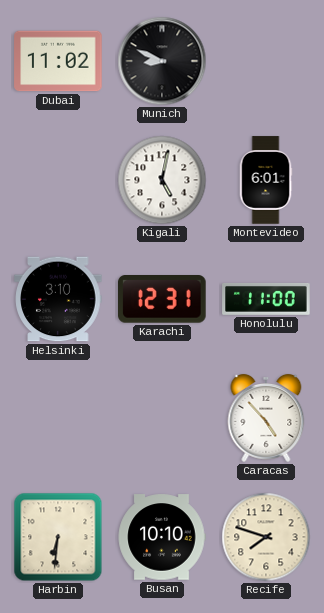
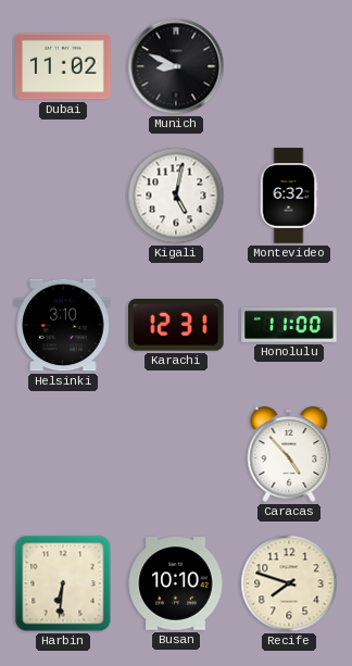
Montevideo: 6:01 -> 6:32
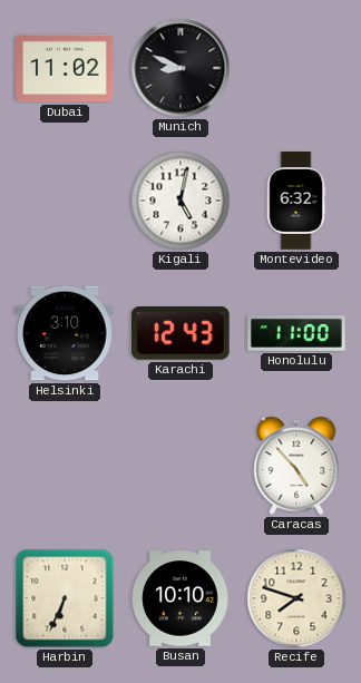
Karachi: 12:31 -> 12:43
Harbin: 6:31 -> 6:34
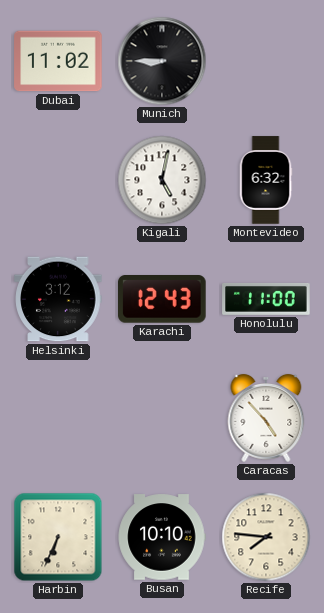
Munich: 8:49 -> 8:45
Helsinki: 3:10 -> 3:12
Recife: 7:48 -> 7:46
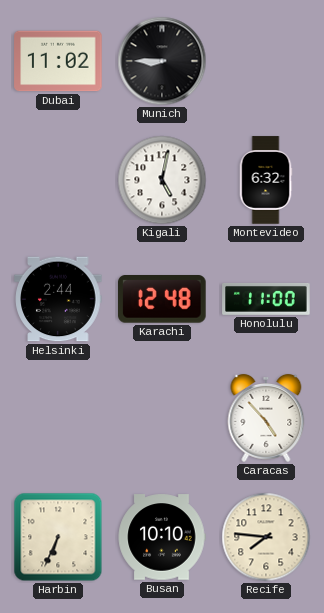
Helsinki: 3:12 -> 2:44
Karachi: 12:43 -> 12:48
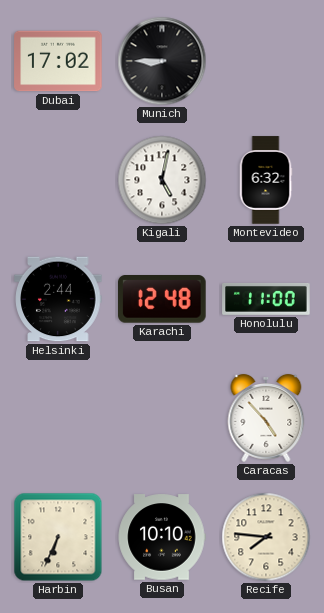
Dubai: 11:02 -> 17:02
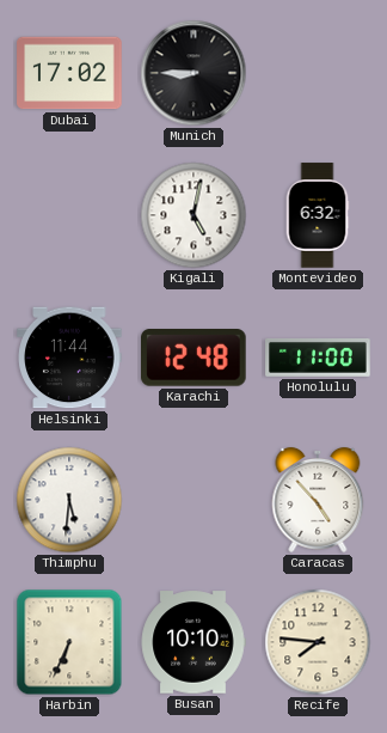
Helsinki: 2:44 -> 11:44
Thimphu: none -> 5:31
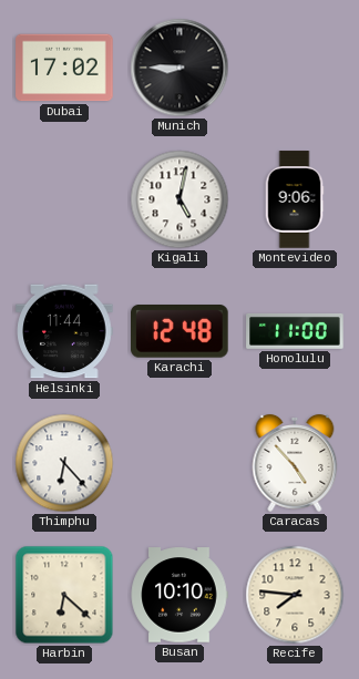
Montevideo: 6:32 -> 9:06
Thimphu: 5:31 -> 6:23
Harbin: 6:34 -> 6:22
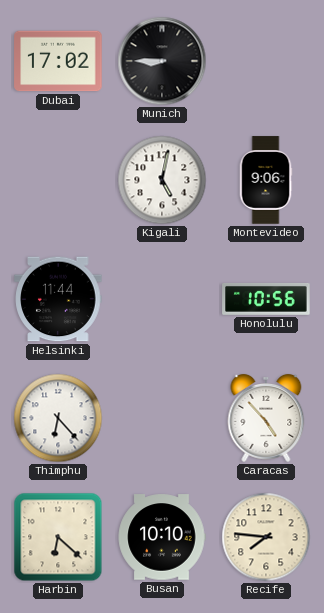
Karachi: 12:48 -> none
Honolulu: 11:00 -> 10:56
